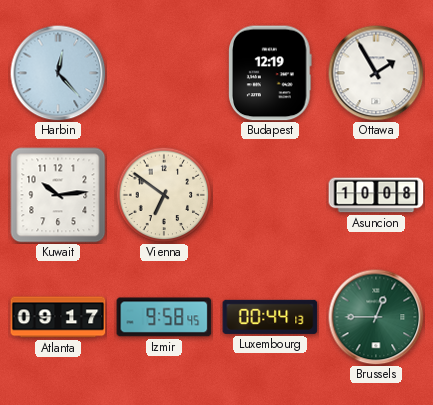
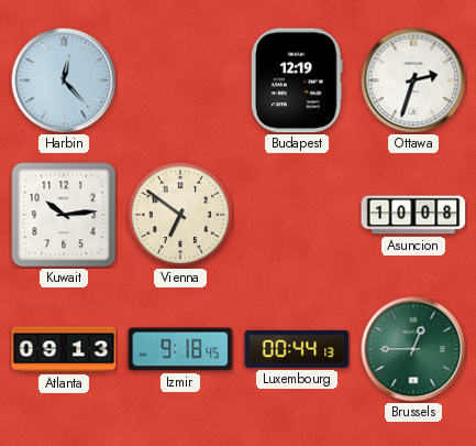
Ottawa: 1:55 -> 2:33
Atlanta: 09:17 -> 09:13
Izmir: 9:58 -> 9:18
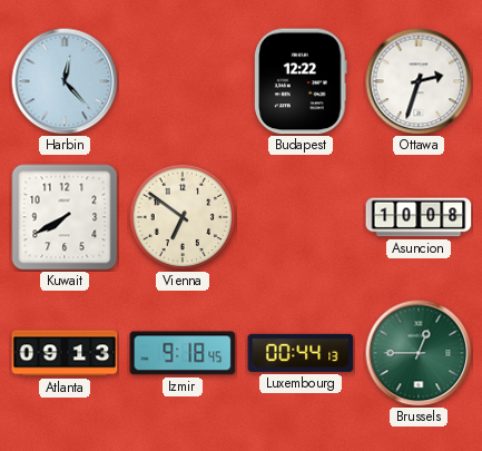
Budapest: 12:19 -> 12:22
Kuwait: 10:14 -> 7:40
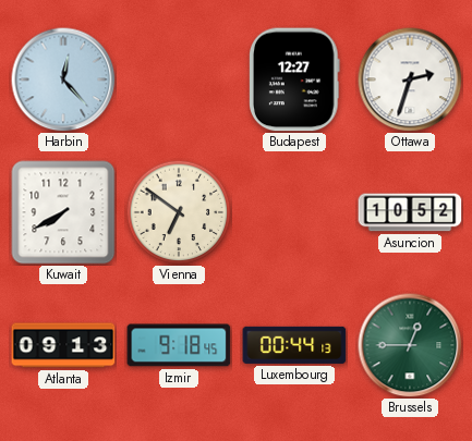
Budapest: 12:22 -> 12:27
Asuncion: 10:08 -> 10:52
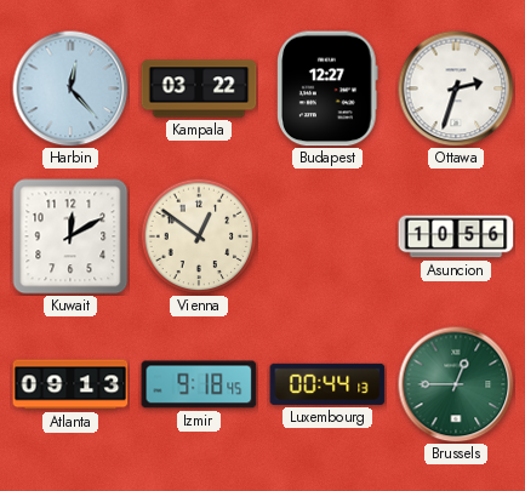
Kampala: none -> 03:22
Kuwait: 7:40 -> 12:10
Vienna: 6:51 -> 12:51
Asuncion: 10:52 -> 10:56
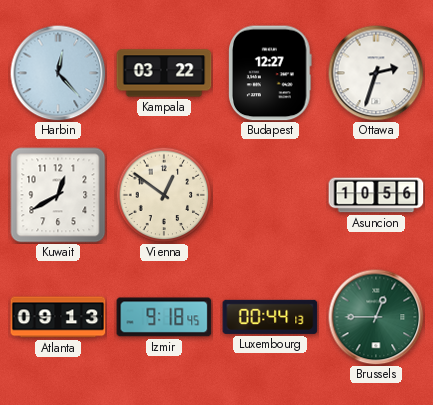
Kuwait: 12:10 -> 12:40
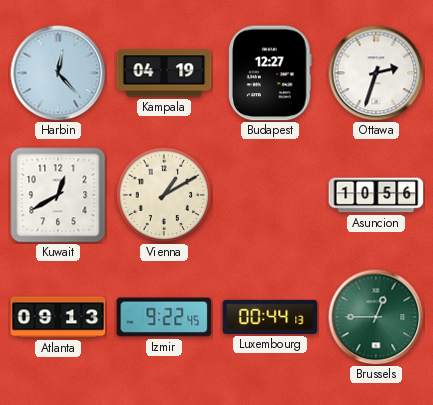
Kampala: 03:22 -> 04:19
Vienna: 12:51 -> 1:10
Izmir: 9:18 -> 9:22
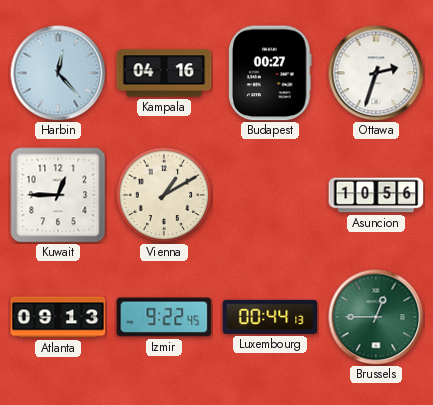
Kampala: 04:19 -> 04:16
Budapest: 12:27 -> 00:27
Kuwait: 12:40 -> 12:45
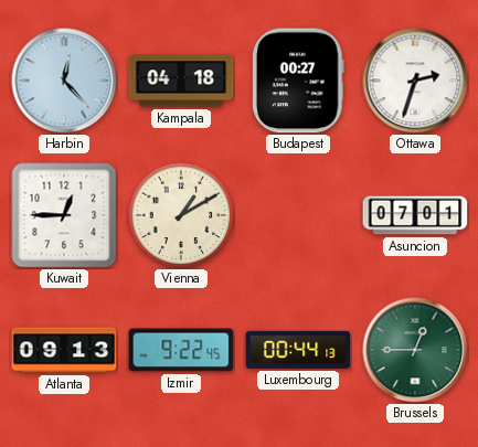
Kampala: 04:16 -> 04:18
Asuncion: 10:56 -> 07:01
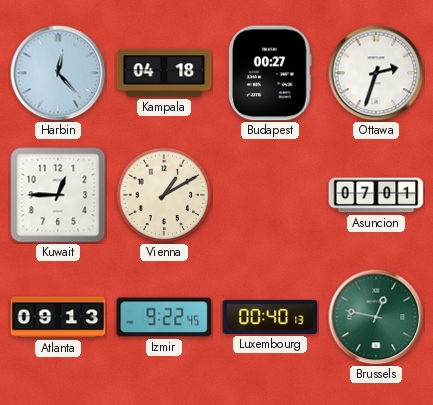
Luxembourg: 00:44 -> 00:40
Brussels: 12:45 -> 12:47
